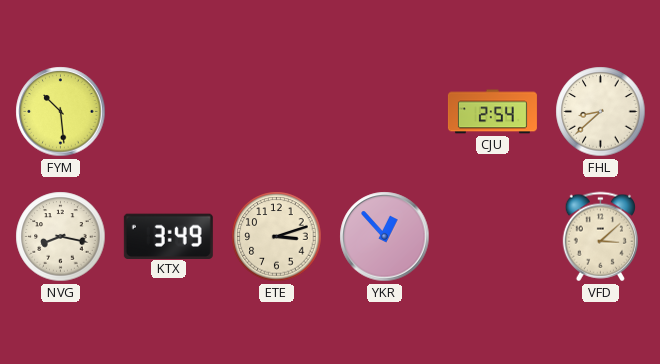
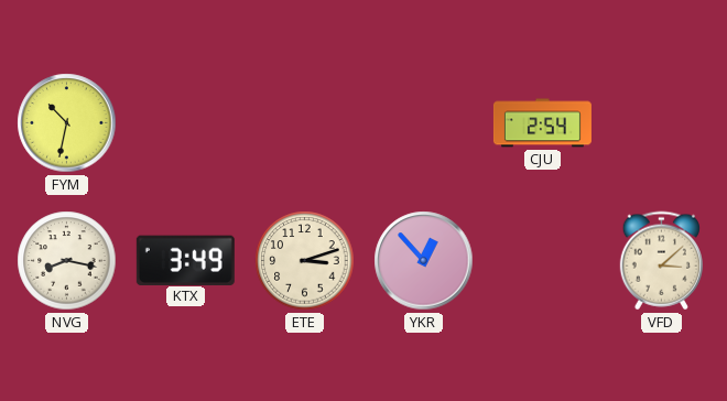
FYM: 10:29 -> 10:32
FHL: 8:38 -> none
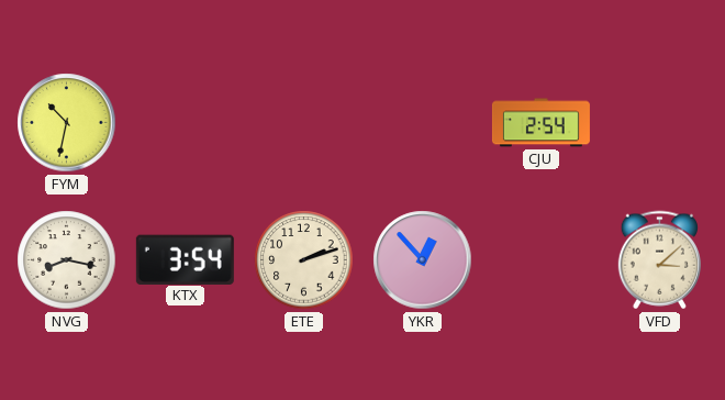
KTX: 3:49 -> 3:54
ETE: 3:12 -> 2:12
